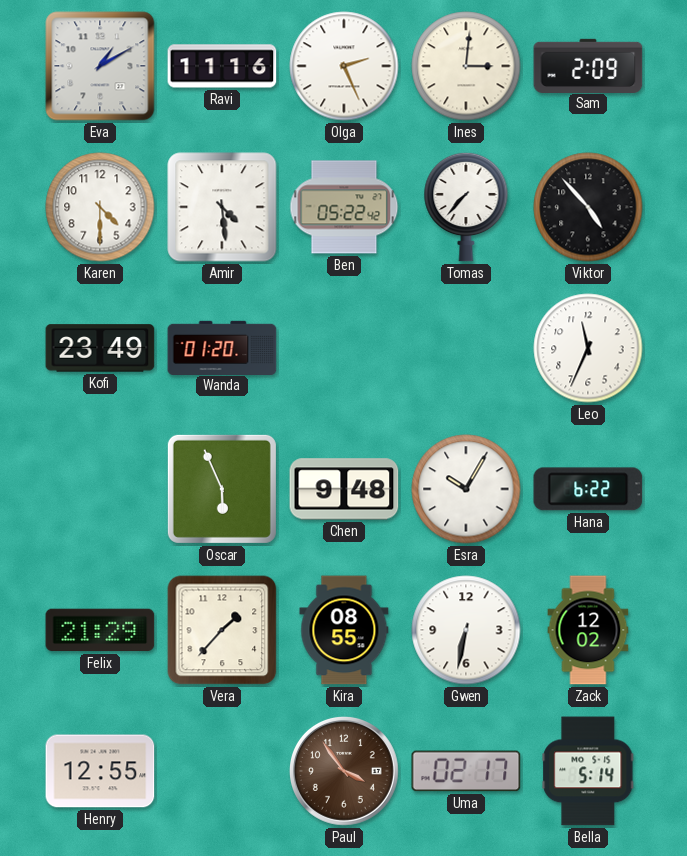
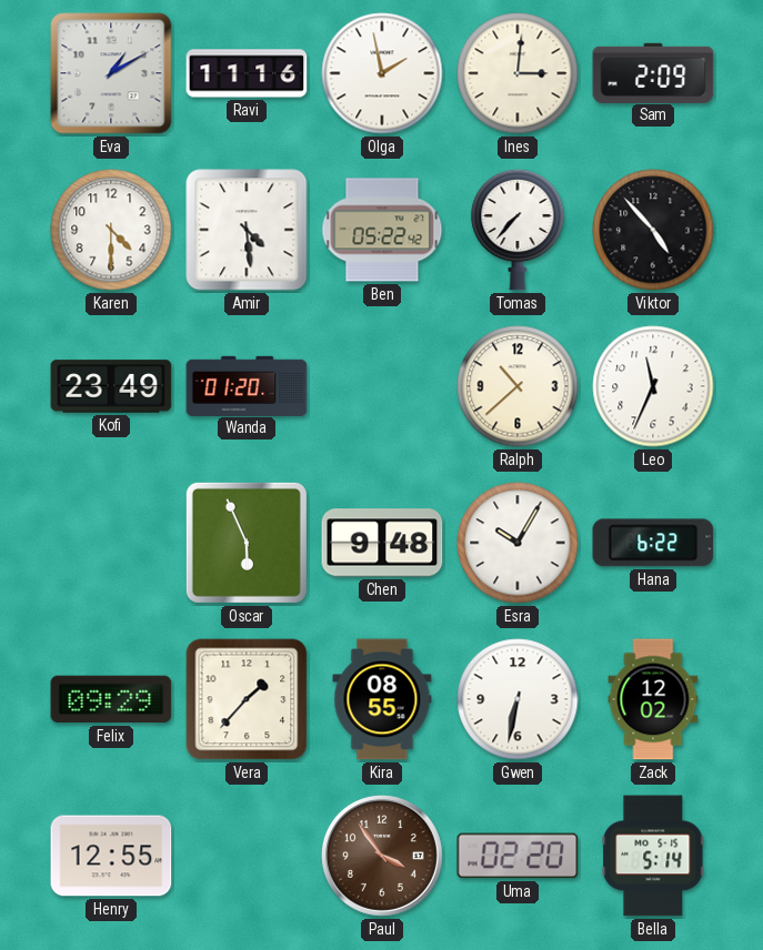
Olga: 2:26 -> 1:58
Ralph: none -> 10:38
Felix: 21:29 -> 09:29
Uma: 02:17 -> 02:20
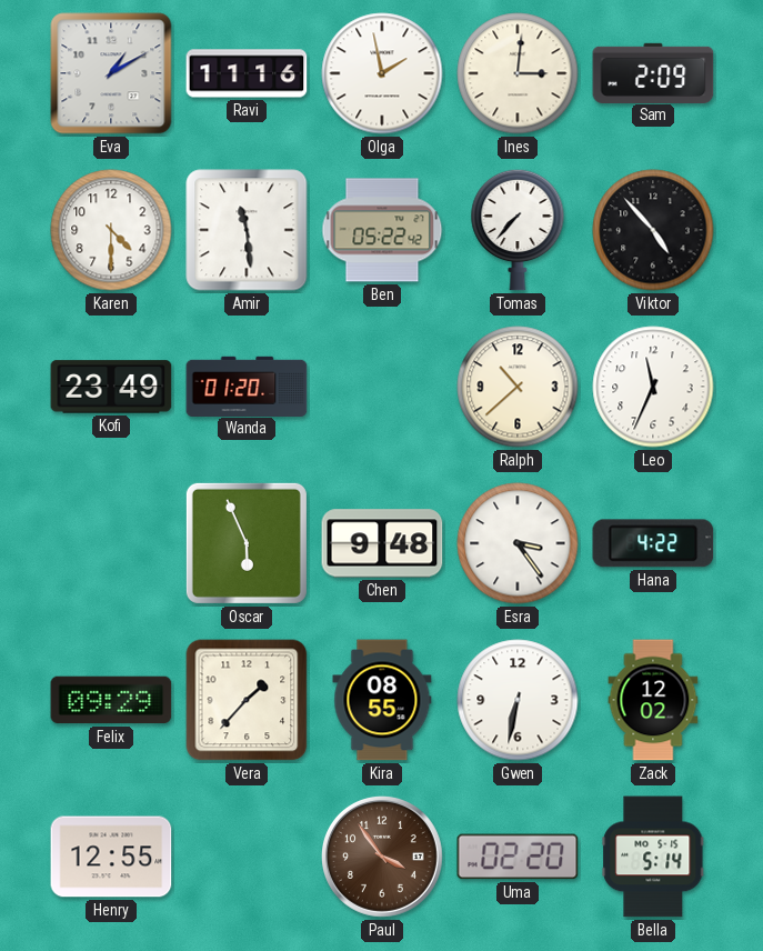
Amir: 4:29 -> 11:29
Esra: 10:05 -> 3:24
Hana: 6:22 -> 4:22
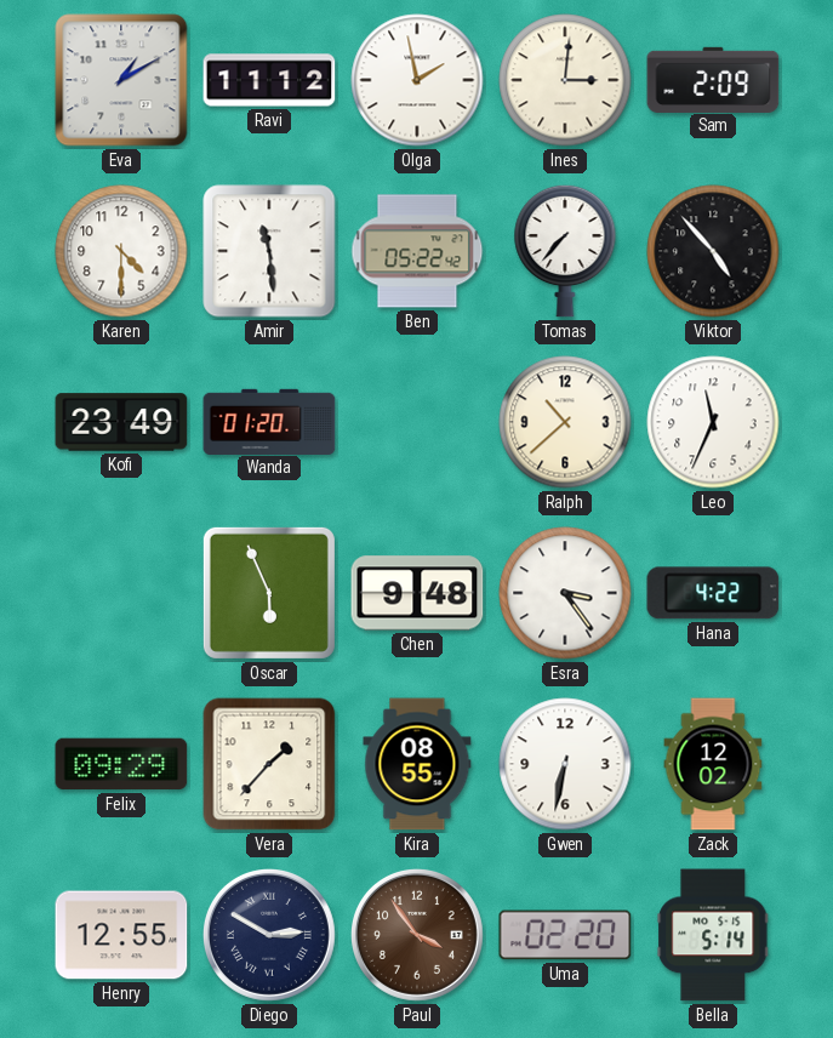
Ravi: 11:16 -> 11:12
Diego: none -> 2:50
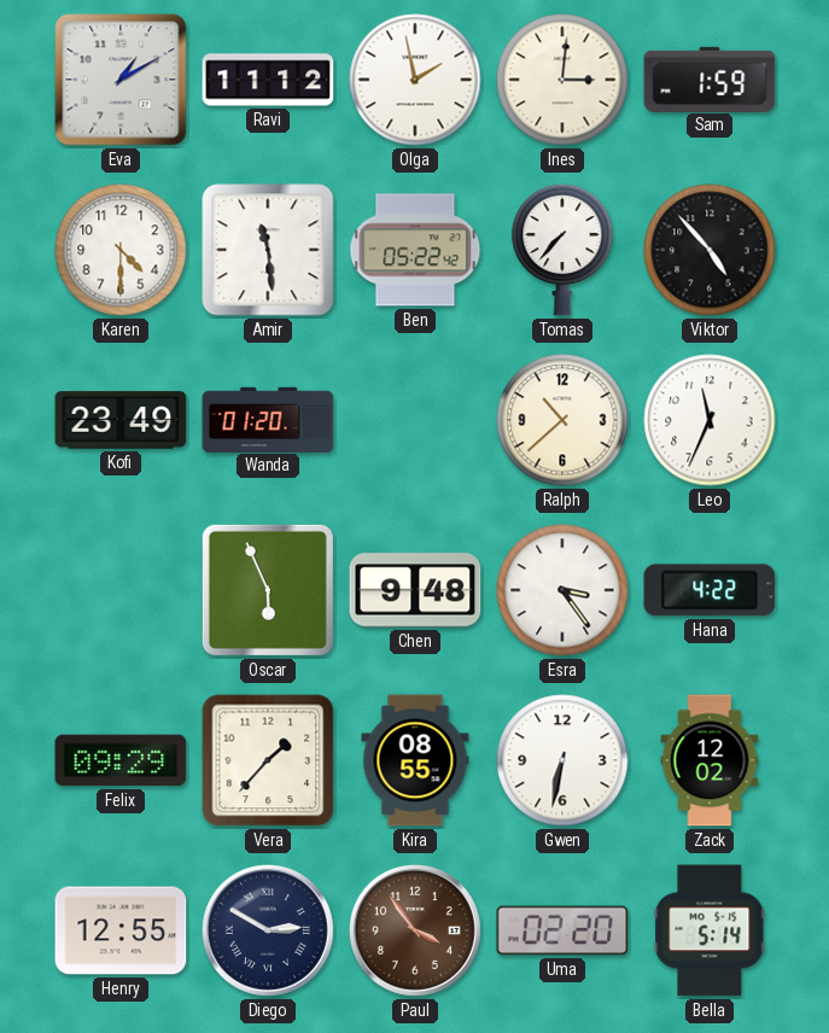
Sam: 2:09 -> 1:59
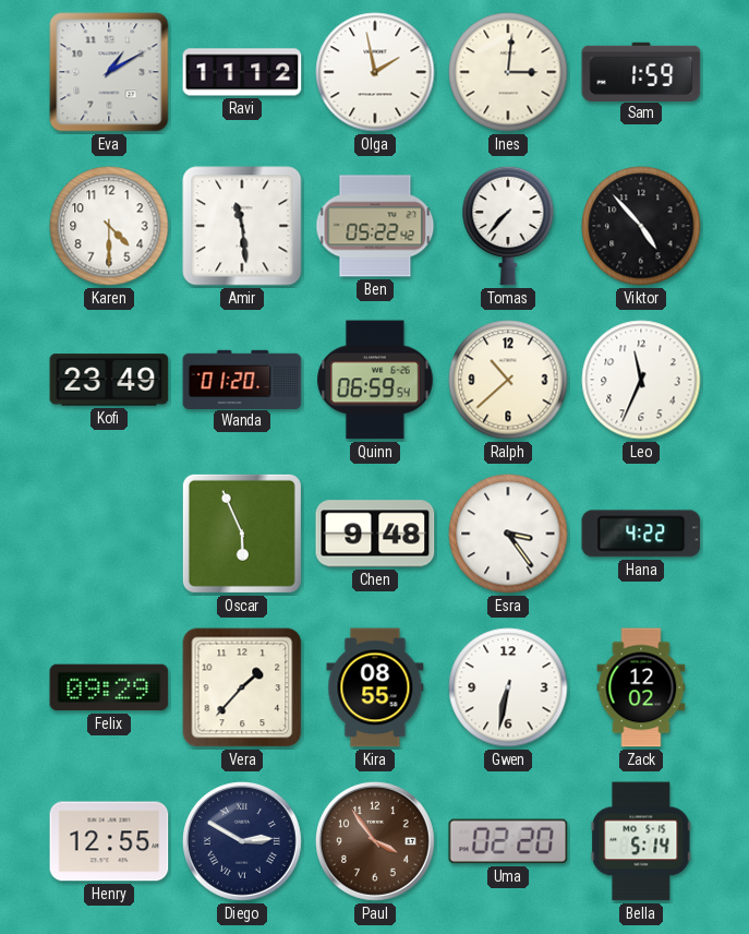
Quinn: none -> 06:59
